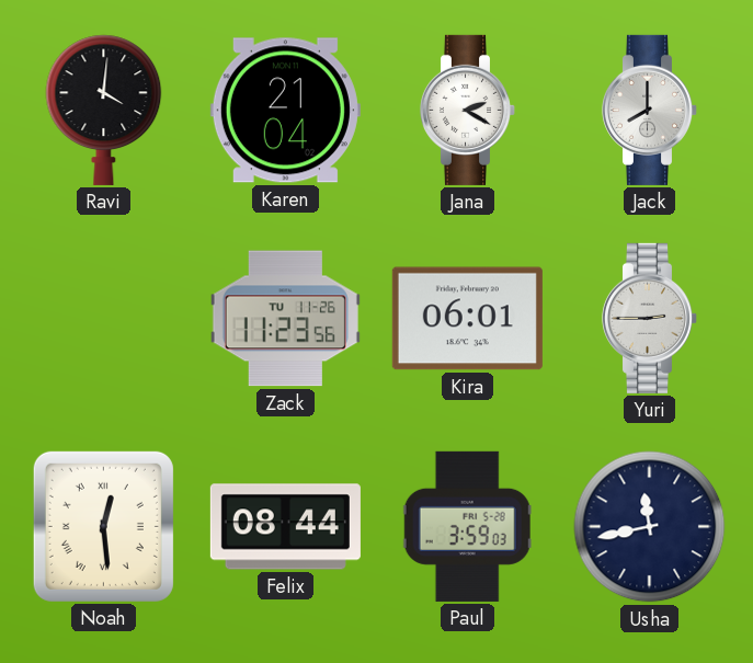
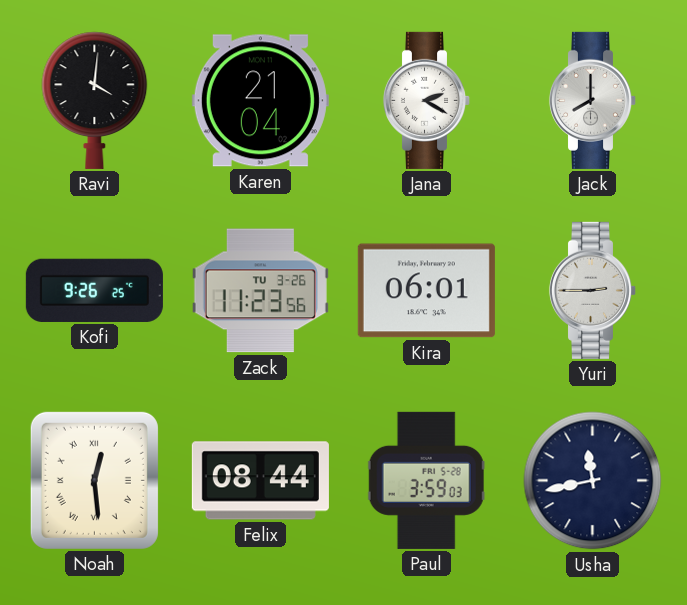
Kofi: none -> 9:26
Zack date: TU 11-26 -> TU 3-26
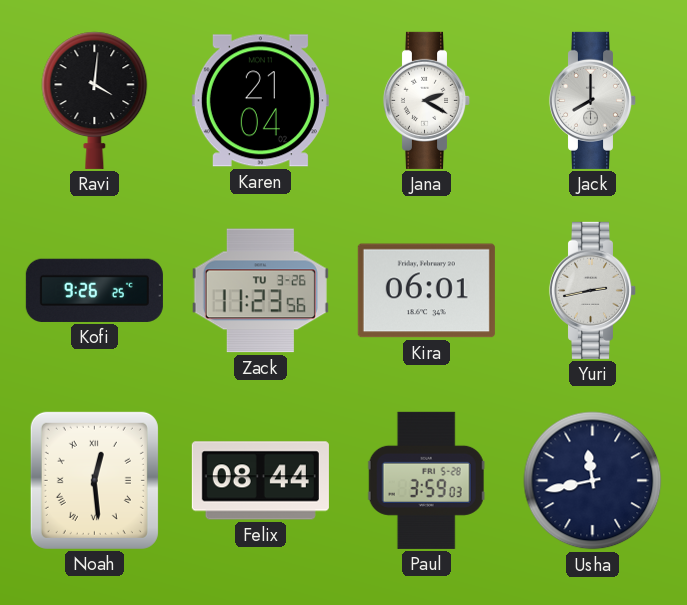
Yuri: 2:45 -> 2:43
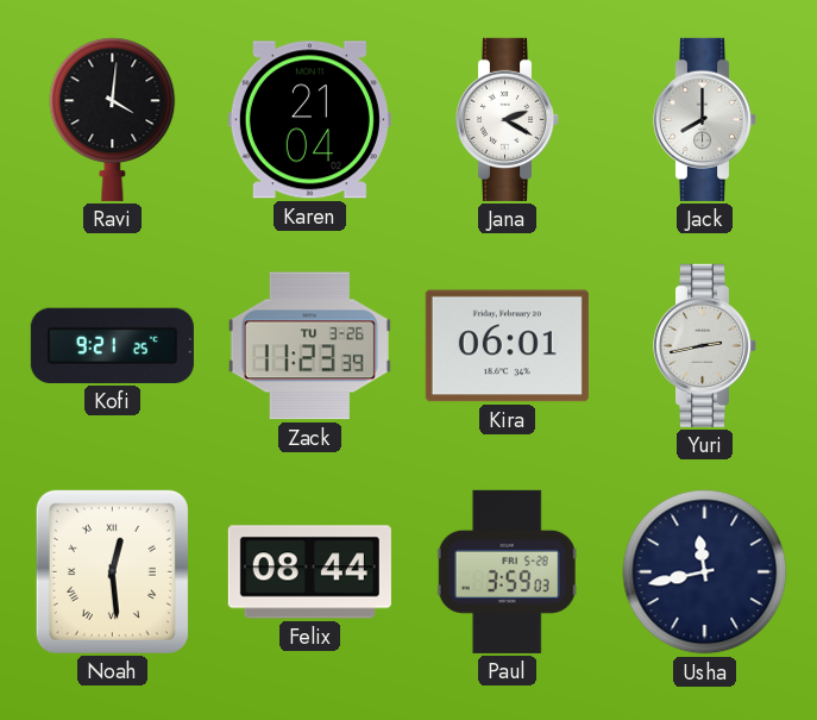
Kofi: 9:26 -> 9:21
Zack: 11:23:56 -> 11:23:39
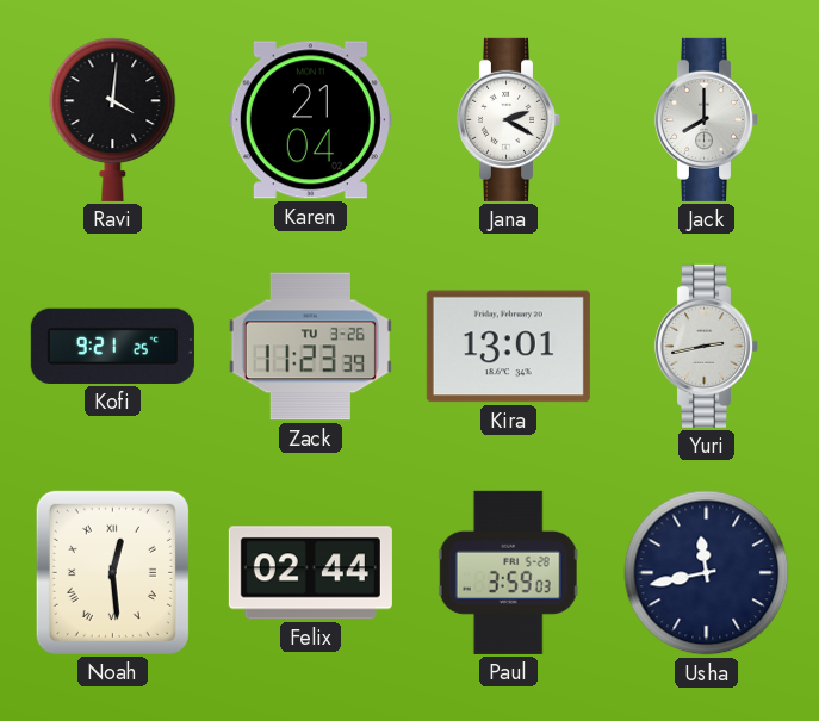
Kira: 06:01 -> 13:01
Felix: 08:44 -> 02:44
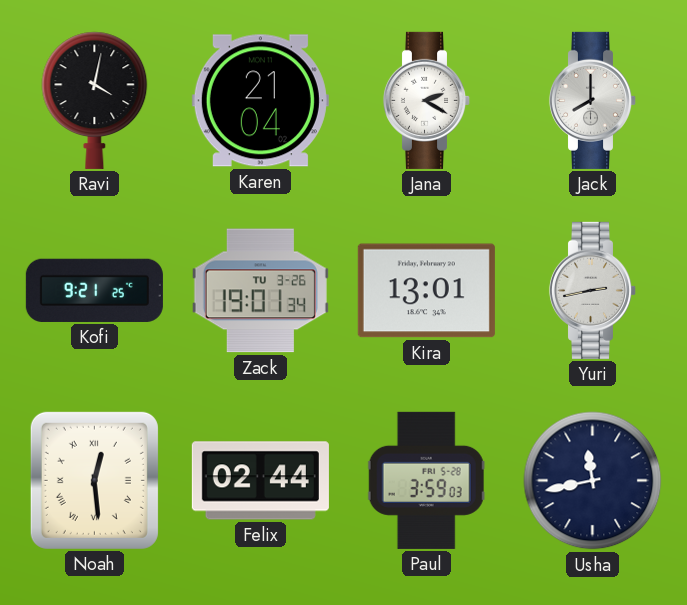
Ravi: 4:01 -> 4:02
Zack: 11:23 -> 19:01
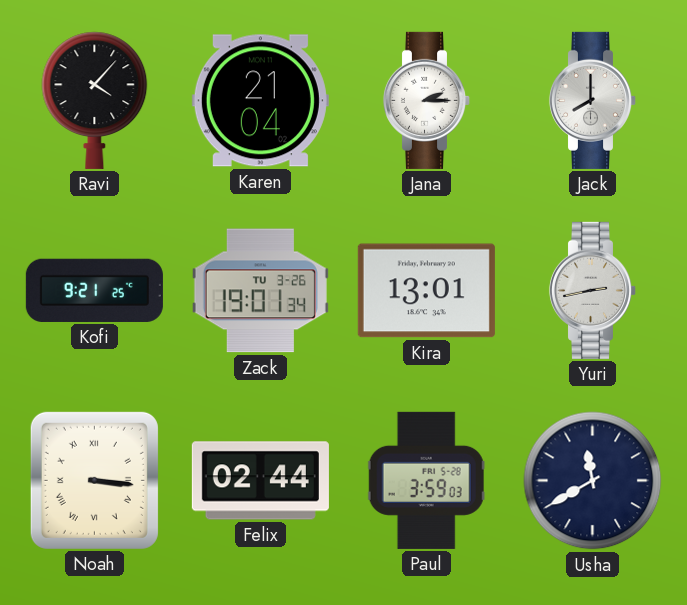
Ravi: 4:02 -> 4:07
Jana: 2:20 -> 2:15
Noah: 12:29 -> 3:16
Usha: 11:43 -> 11:40
